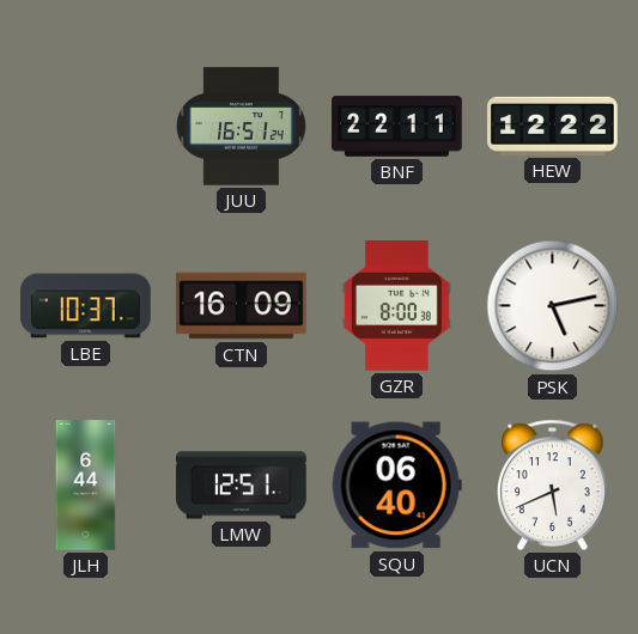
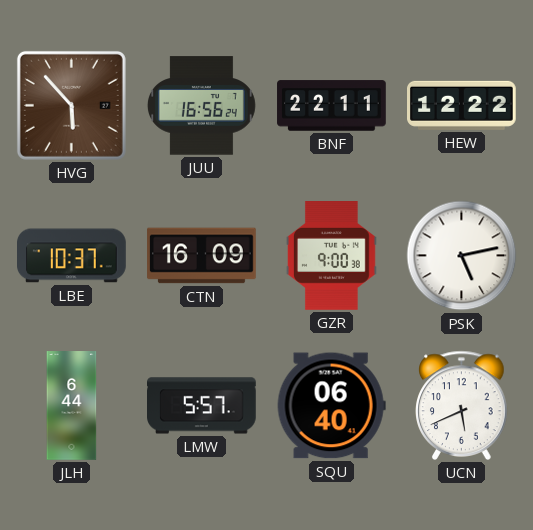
HVG: none -> 5:53
JUU: 16:51 -> 16:56
GZR: 8:00 -> 9:00
LMW: 12:51 -> 5:57
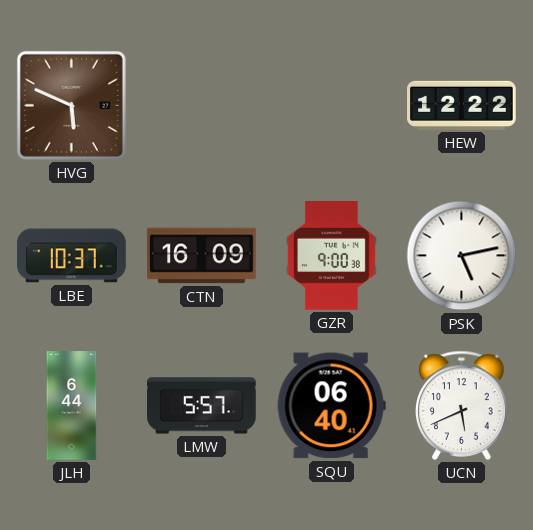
HVG: 5:53 -> 5:49
JUU: 16:56 -> none
BNF: 22:11 -> none
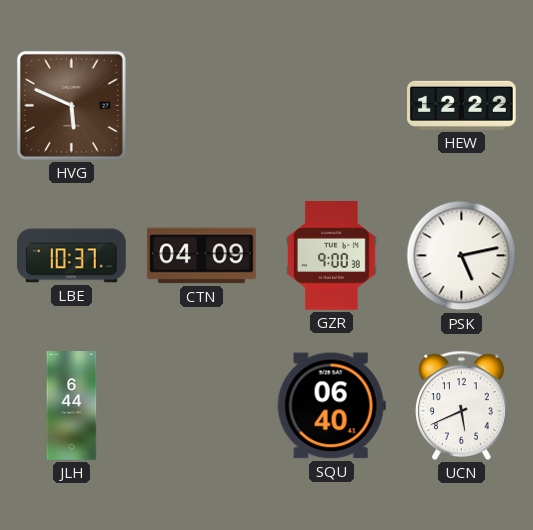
CTN: 16:09 -> 04:09
LMW: 5:57 -> none
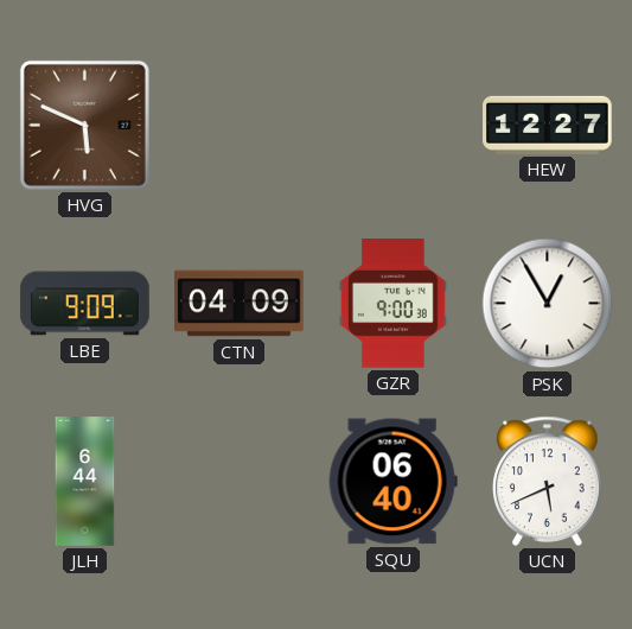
HEW: 12:22 -> 12:27
LBE: 10:37 -> 9:09
PSK: 5:13 -> 12:55
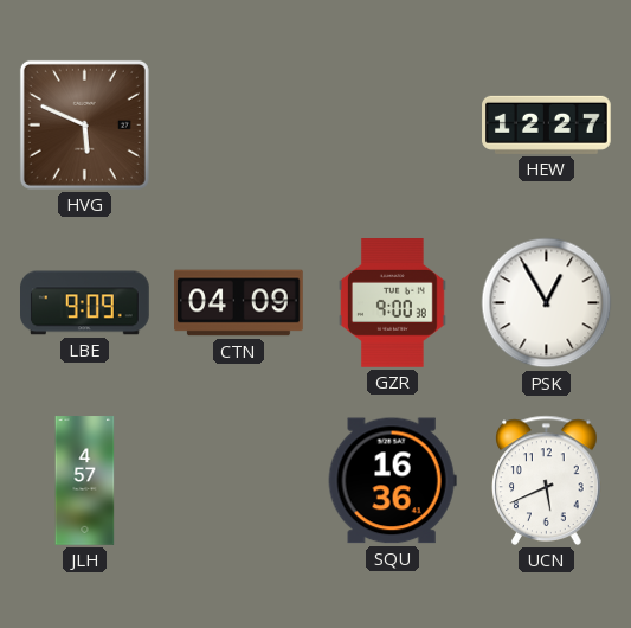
JLH: 6:44 -> 4:57
SQU: 06:40 -> 16:36
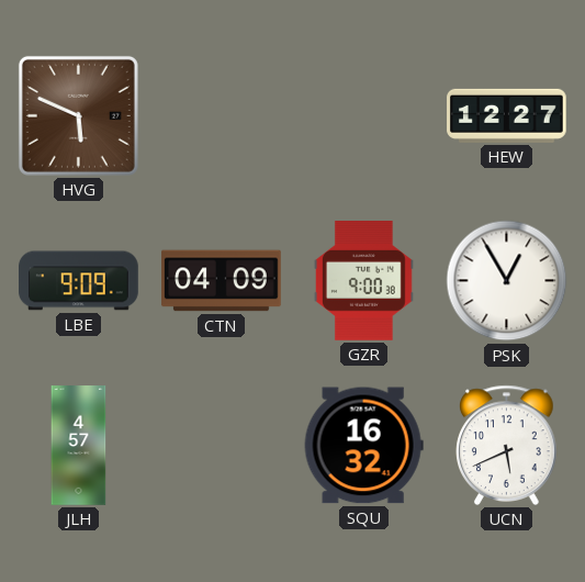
SQU: 16:36 -> 16:32
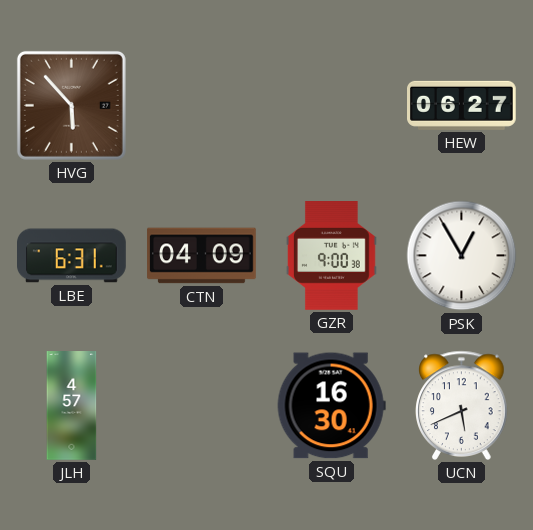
HVG: 5:49 -> 5:53
HEW: 12:27 -> 06:27
LBE: 9:09 -> 6:31
SQU: 16:32 -> 16:30
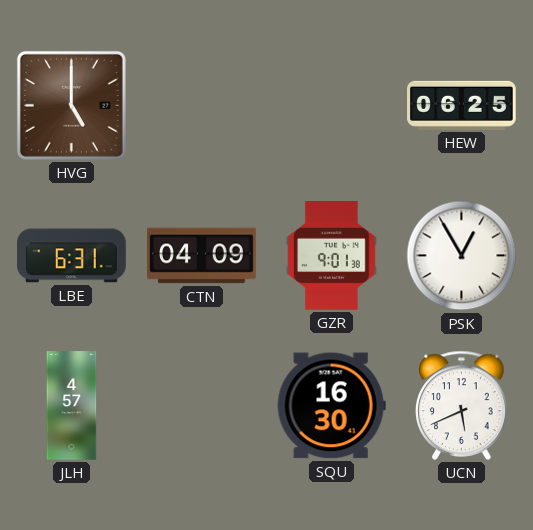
HVG: 5:53 -> 5:00
HEW: 06:27 -> 06:25
GZR: 9:00 -> 9:01
